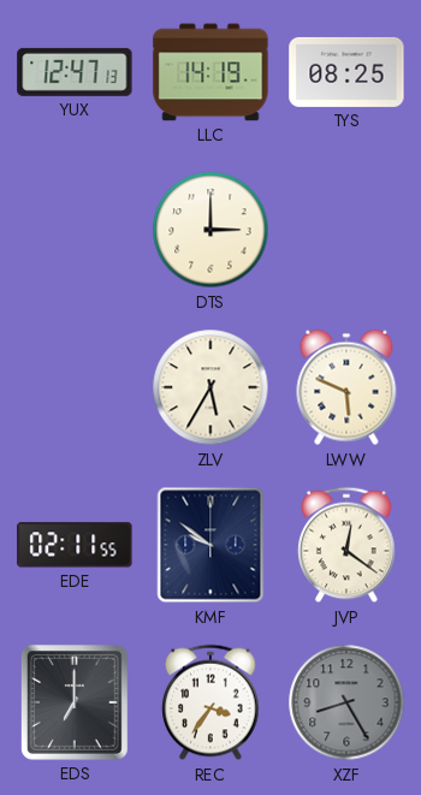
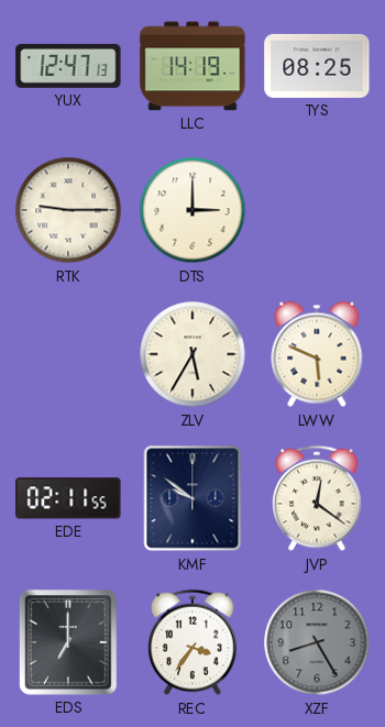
RTK: none -> 9:15
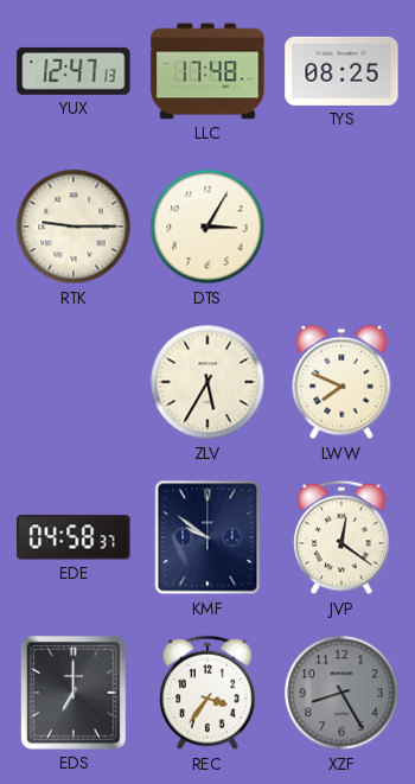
LLC: 14:19 -> 17:48
DTS: 3:00 -> 3:05
LWW: 5:49 -> 7:49
EDE: 02:11 -> 04:58
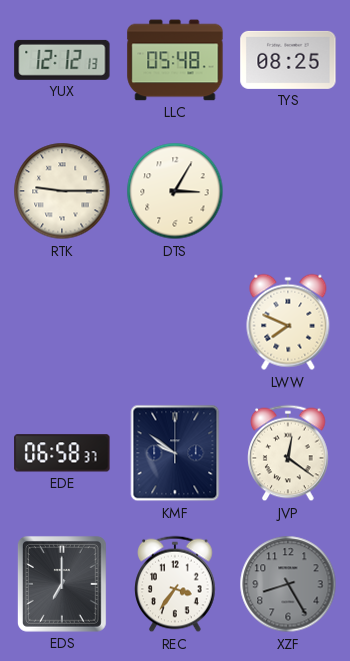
YUX: 12:47 -> 12:12
LLC: 17:48 -> 05:48
ZLV: 5:35 -> none
EDE: 04:58 -> 06:58
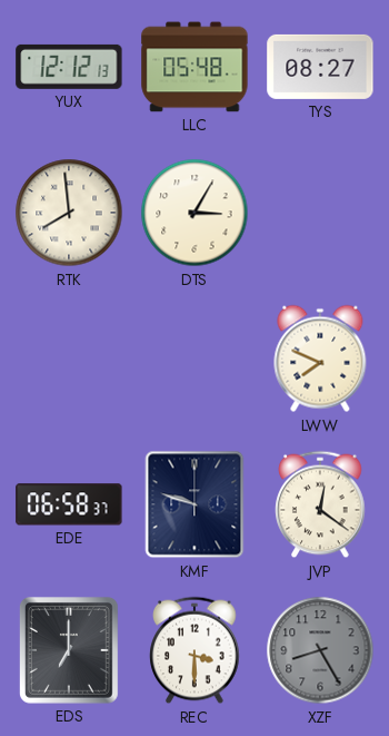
TYS: 08:25 -> 08:27
RTK: 9:15 -> 7:59
KMF: 9:51 -> 9:48
REC: 3:36 -> 3:30
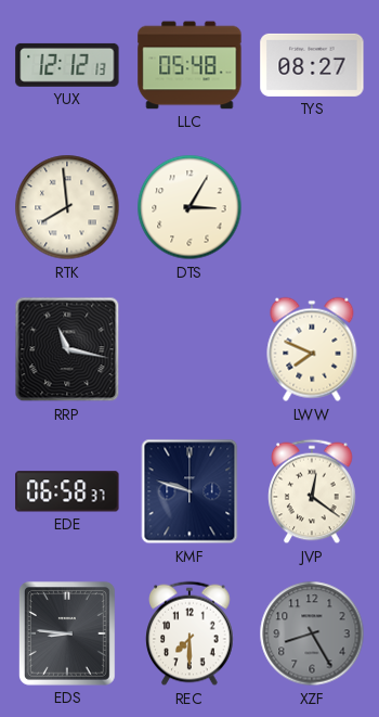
RRP: none -> 11:17
EDS: 7:00 -> 8:46
REC: 3:30 -> 7:30
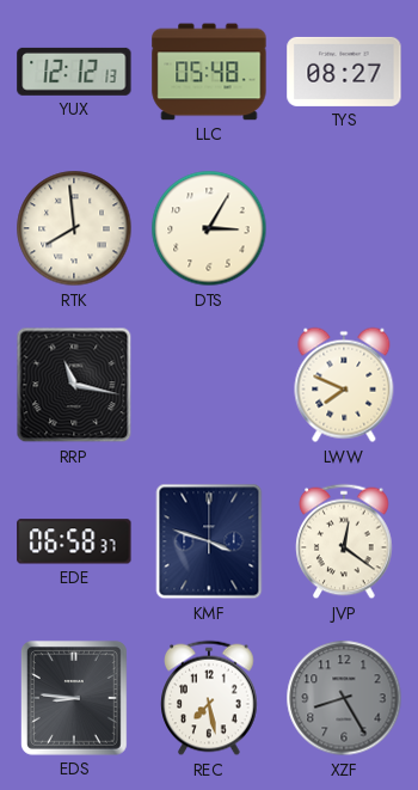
KMF: 9:48 -> 3:48
REC: 7:30 -> 7:28
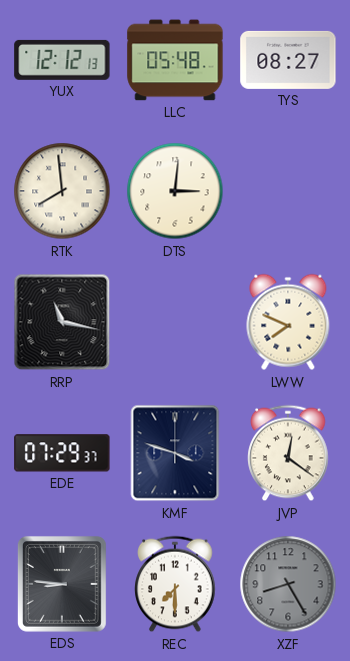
DTS: 3:05 -> 3:01
EDE: 06:58 -> 07:29
REC: 7:28 -> 7:30
